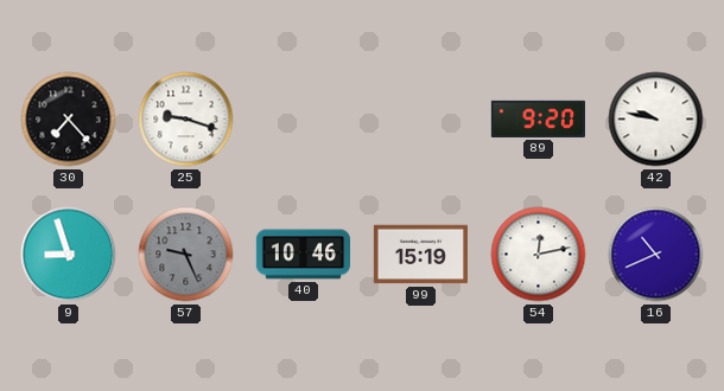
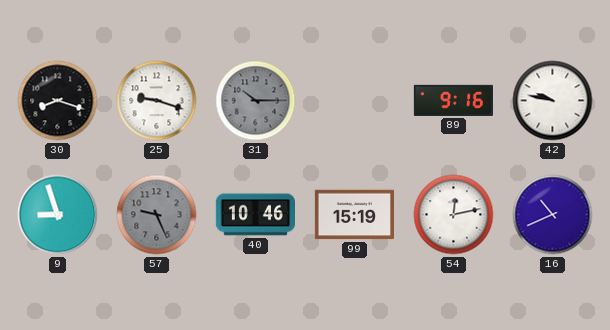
30: 7:23 -> 8:18
31: none -> 10:15
89: 9:20 -> 9:16
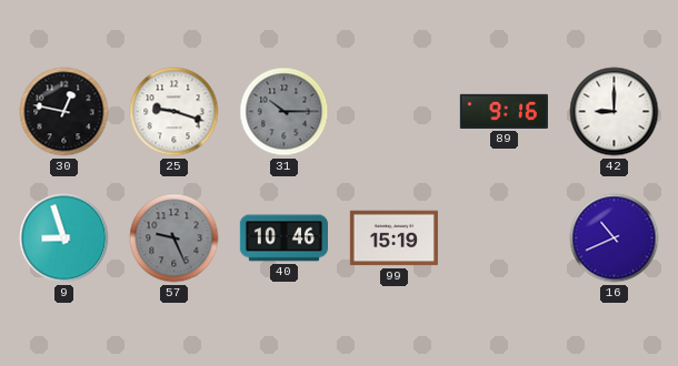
30: 8:18 -> 12:47
42: 9:47 -> 9:00
54: 12:13 -> none
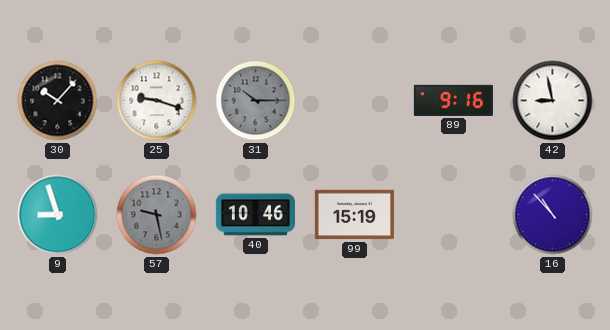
30: 12:47 -> 10:07
42: 9:00 -> 8:58
57: 9:26 -> 9:28
16: 10:41 -> 10:53
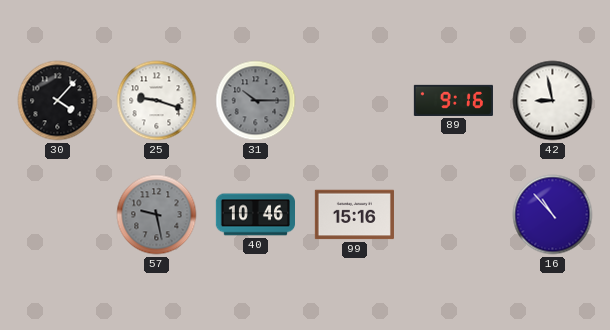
30: 10:07 -> 4:07
9: 8:57 -> none
99: 15:19 -> 15:16
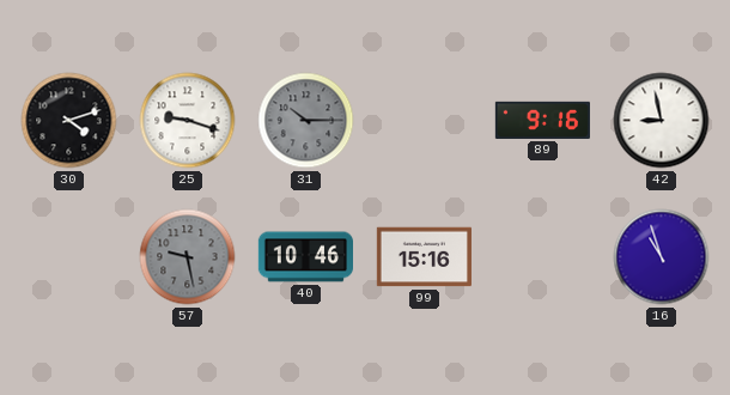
30: 4:07 -> 4:12
16: 10:53 -> 10:57
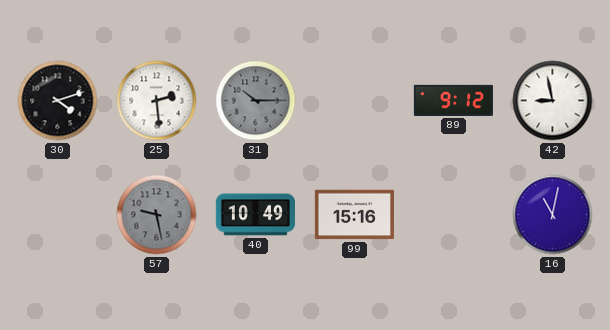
25: 9:18 -> 2:29
89: 9:16 -> 9:12
40: 10:46 -> 10:49
16: 10:57 -> 11:02
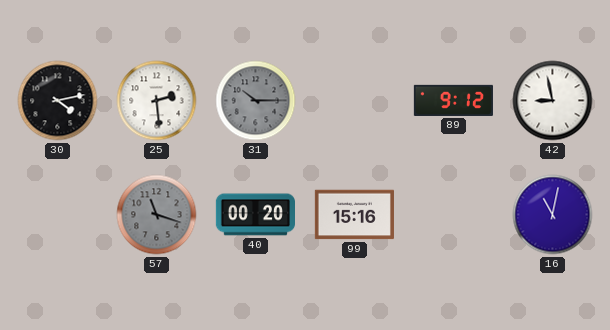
30: 4:12 -> 4:13
57: 9:28 -> 11:18
40: 10:49 -> 00:20
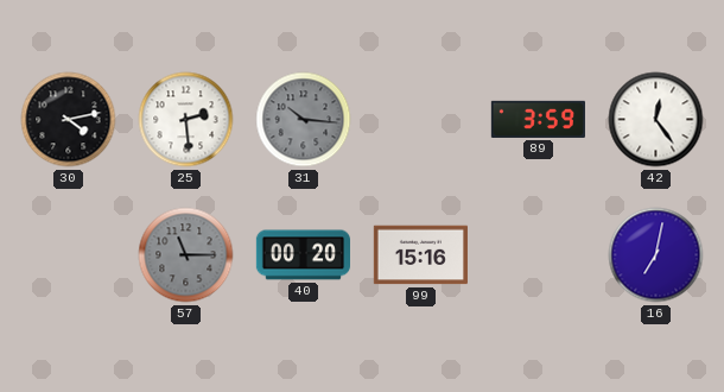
31: 10:15 -> 10:16
89: 9:12 -> 3:59
42: 8:58 -> 12:24
57: 11:18 -> 11:15
16: 11:02 -> 7:02
